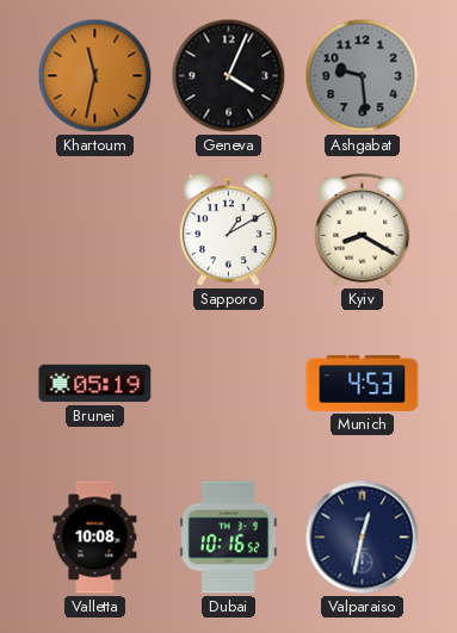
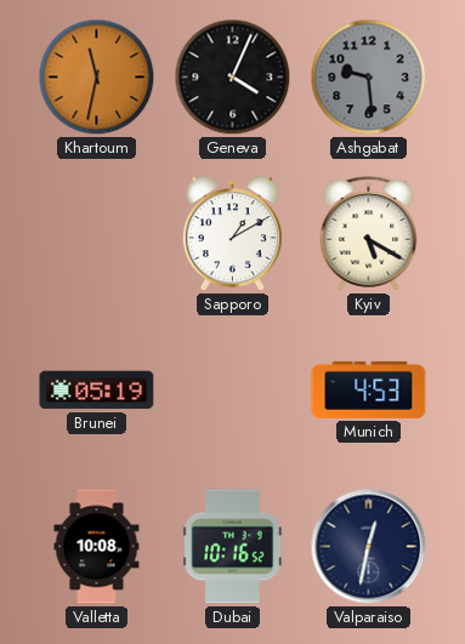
Kyiv: 8:20 -> 5:20
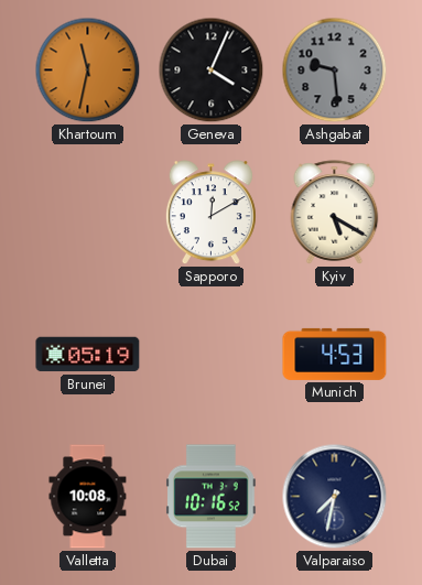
Sapporo: 1:10 -> 12:10
Valparaiso: 12:32 -> 7:32
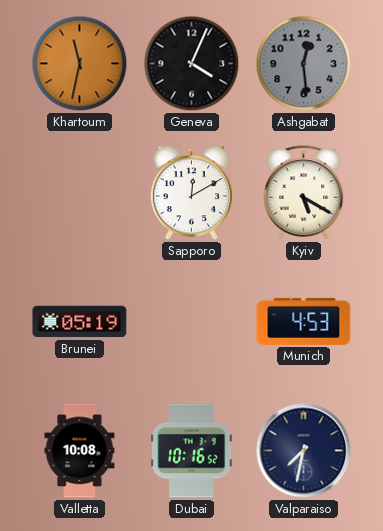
Ashgabat: 9:29 -> 12:29
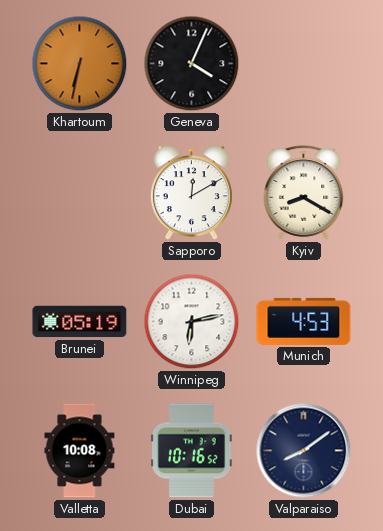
Khartoum: 11:32 -> 6:32
Ashgabat: 12:29 -> none
Kyiv: 5:20 -> 8:20
Winnipeg: none -> 6:13
Valparaiso: 7:32 -> 8:09
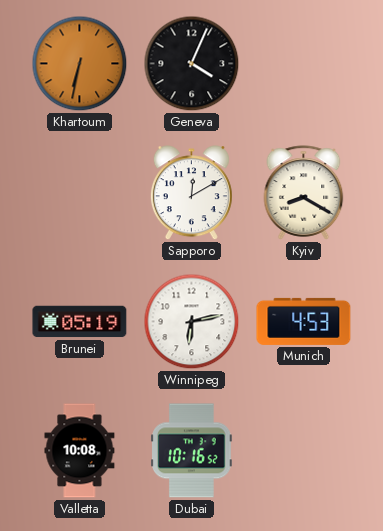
Valparaiso: 8:09 -> none
